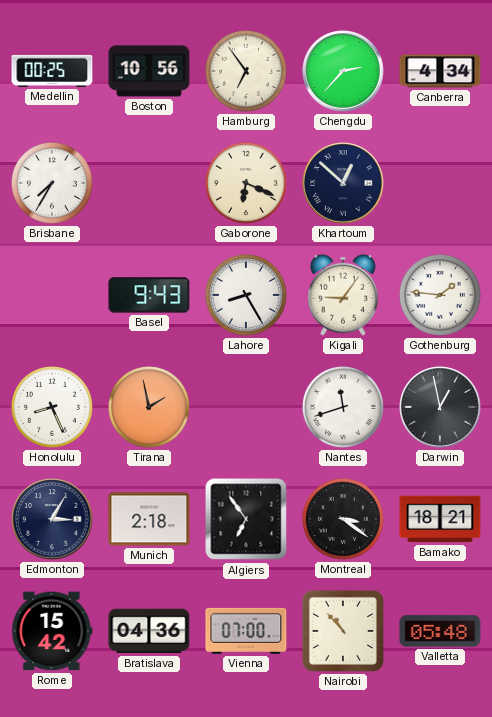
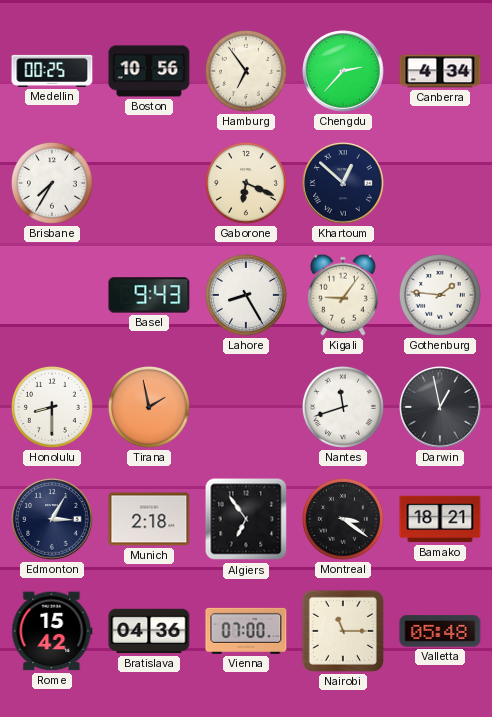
Honolulu: 8:26 -> 8:30
Nairobi: 10:53 -> 11:15
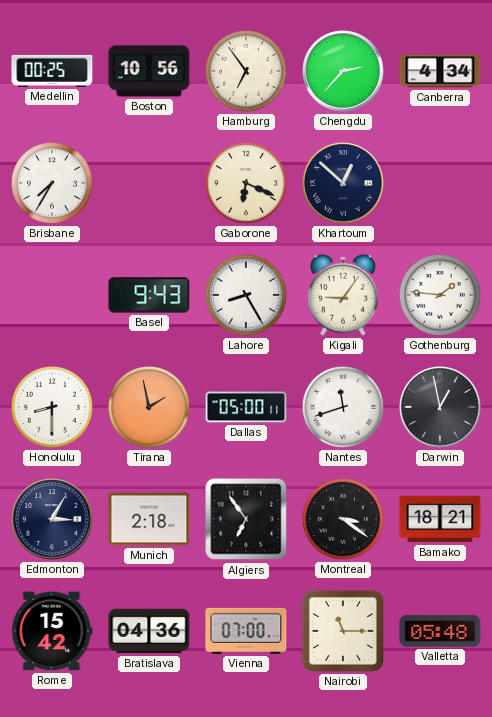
Dallas: none -> 05:00
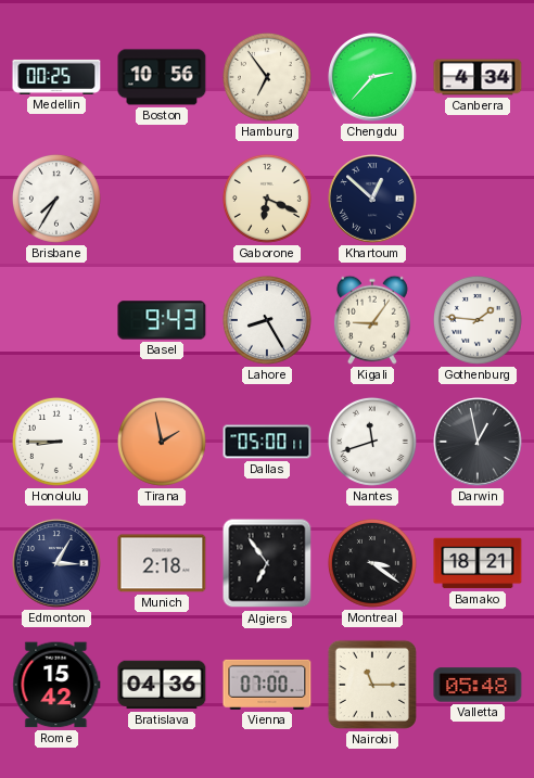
Honolulu: 8:30 -> 8:45
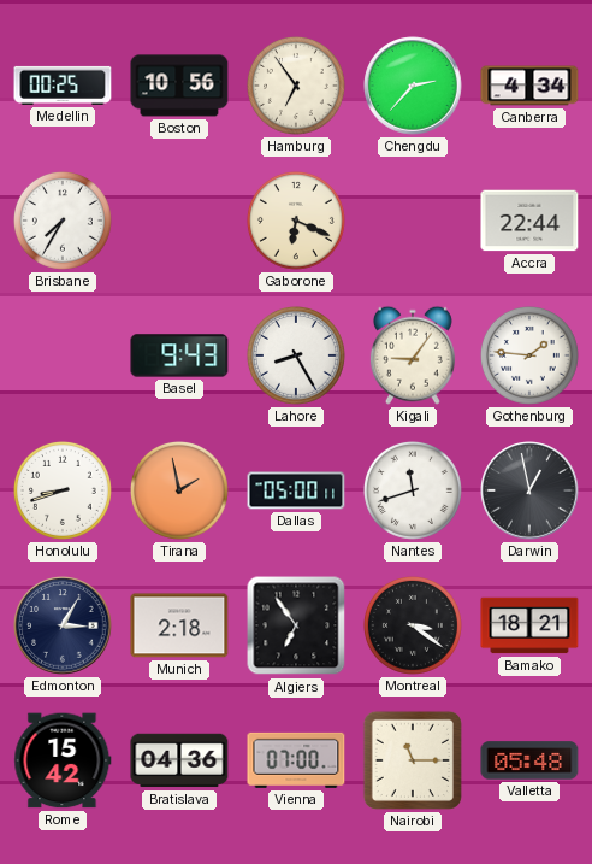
Khartoum: 12:52 -> none
Accra: none -> 22:44
Honolulu: 8:45 -> 8:42
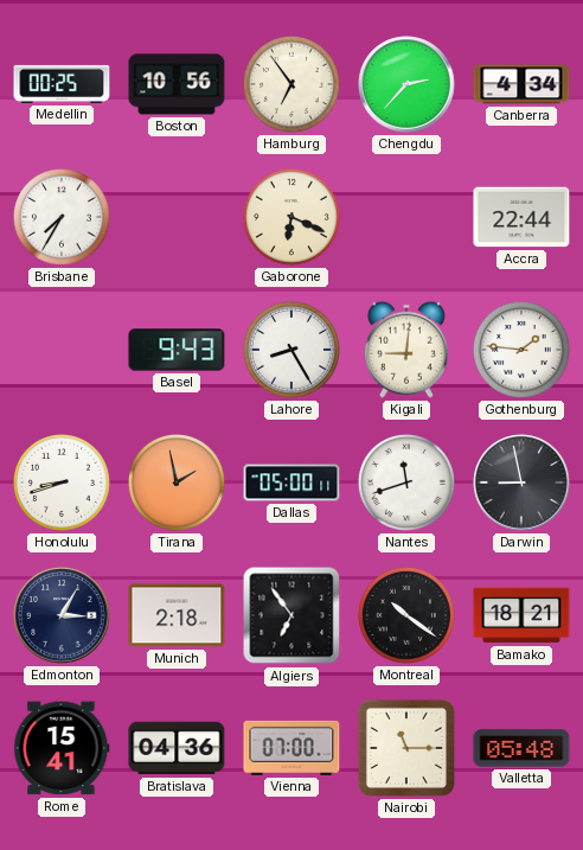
Kigali: 9:06 -> 9:01
Darwin: 12:58 -> 8:58
Montreal: 3:21 -> 10:21
Rome: 15:42 -> 15:41
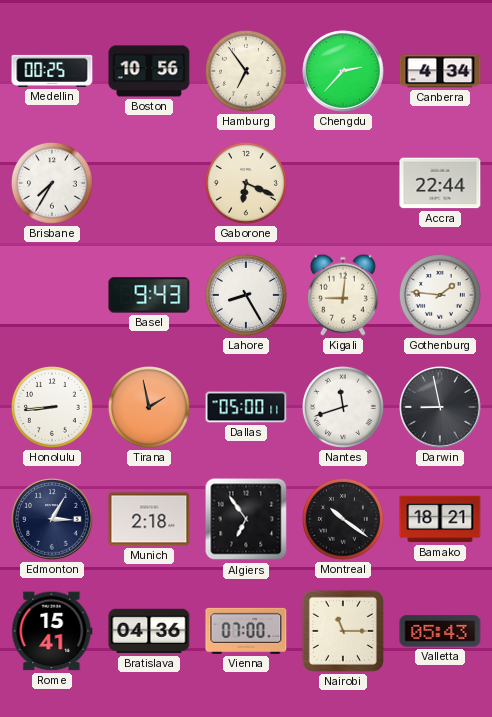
Honolulu: 8:42 -> 8:44
Valletta: 05:48 -> 05:43
